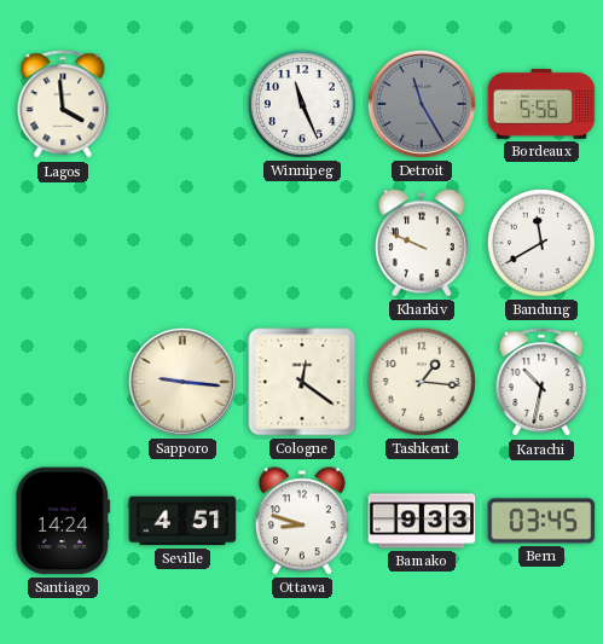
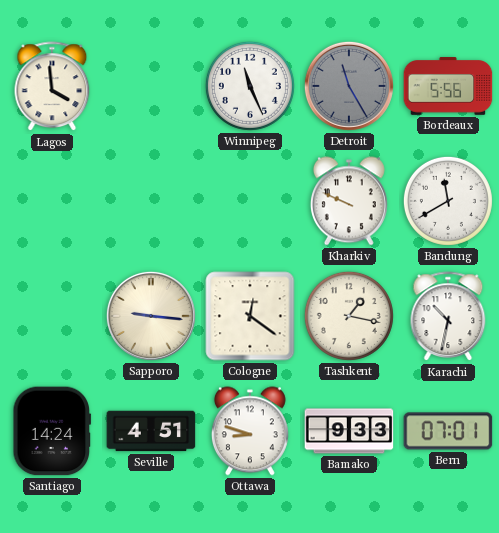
Tashkent: 1:16 -> 1:17
Bern: 03:45 -> 07:01
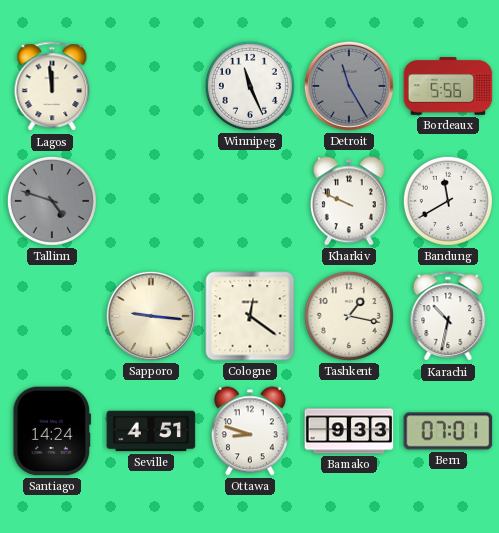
Lagos: 3:59 -> 11:59
Tallinn: none -> 4:48
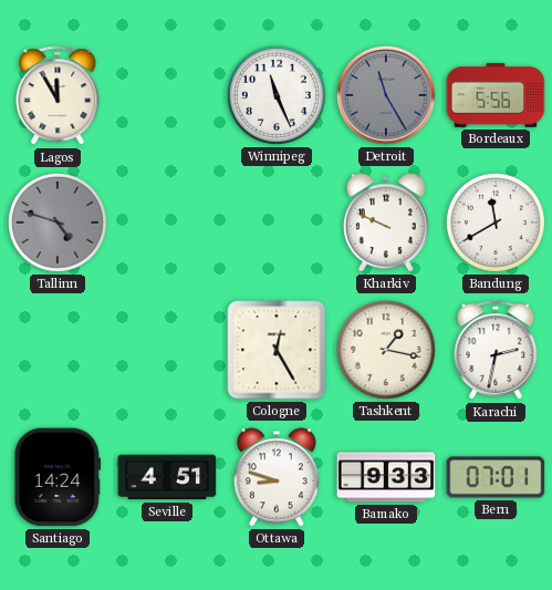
Lagos: 11:59 -> 11:55
Sapporo: 9:16 -> none
Cologne: 12:21 -> 12:25
Karachi: 10:32 -> 2:32
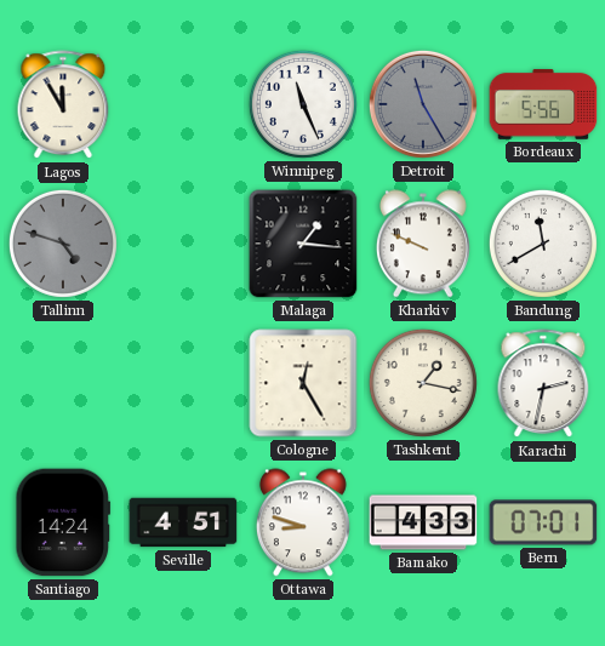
Malaga: none -> 1:16
Bamako: 9:33 -> 4:33
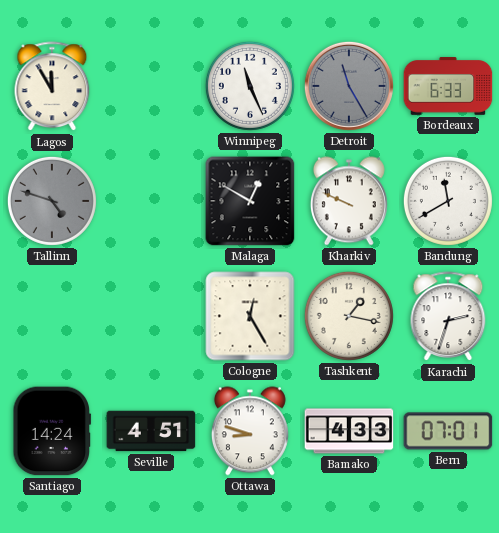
Bordeaux: 5:56 -> 6:33
Malaga: 1:16 -> 12:50
Karachi: 2:32 -> 2:33
